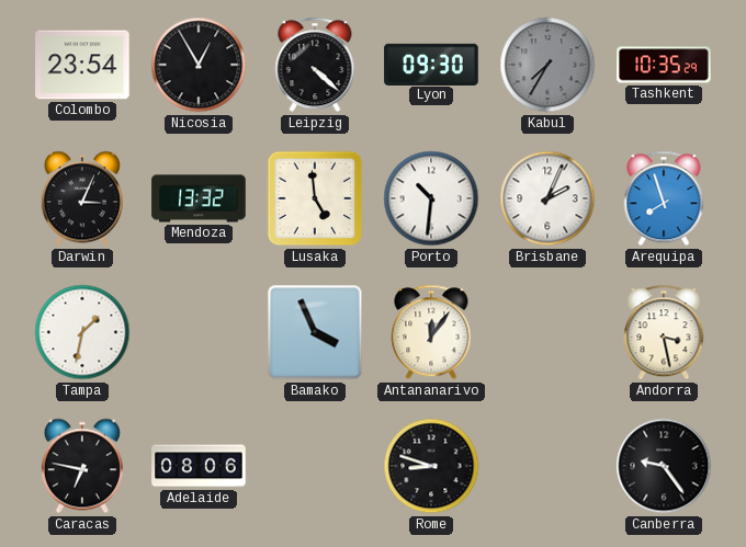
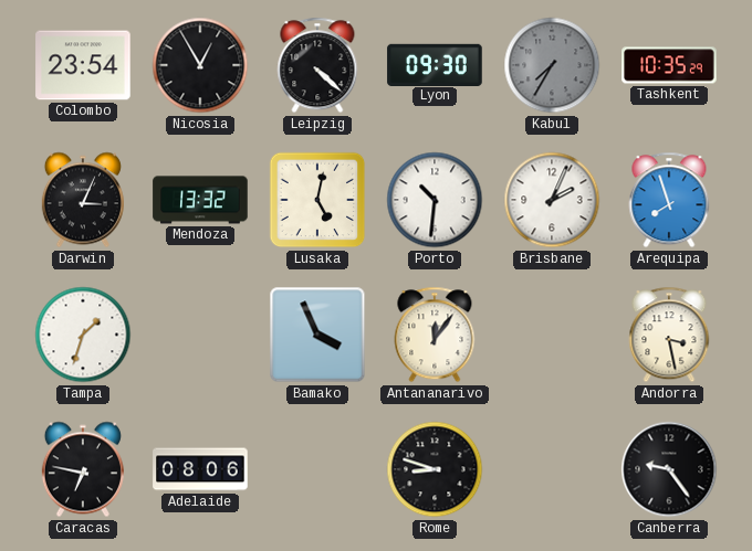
Lusaka: 4:59 -> 5:02
Tampa: 1:32 -> 1:33
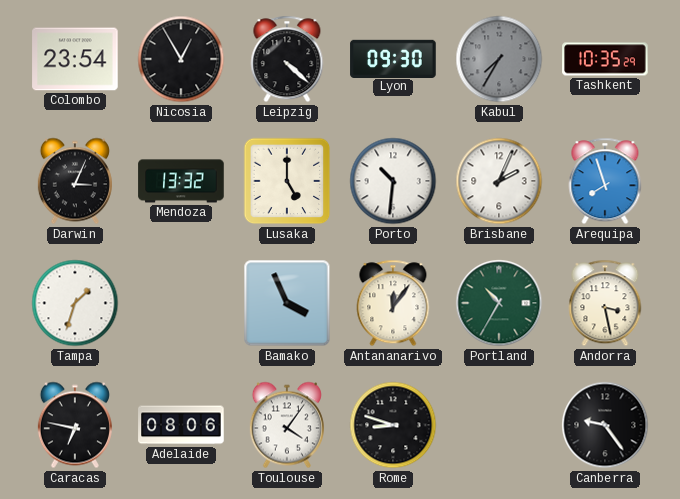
Lusaka: 5:02 -> 5:00
Portland: none -> 10:35
Toulouse: none -> 4:06
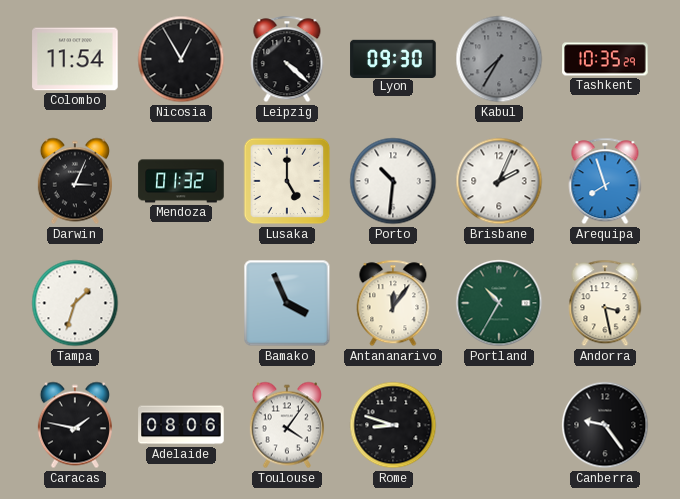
Colombo: 23:54 -> 11:54
Mendoza: 13:32 -> 01:32
Caracas: 6:47 -> 1:47
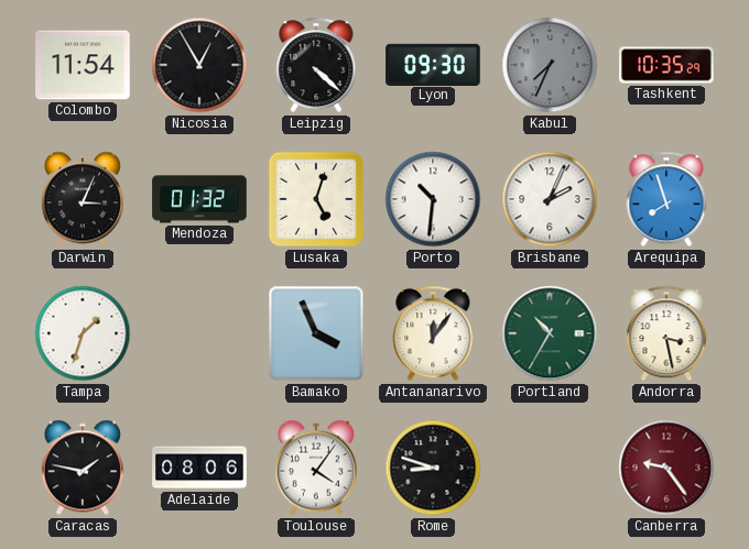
Kabul: 7:35 -> 7:34
Lusaka: 5:00 -> 5:03
Canberra dial: black -> burgundy
